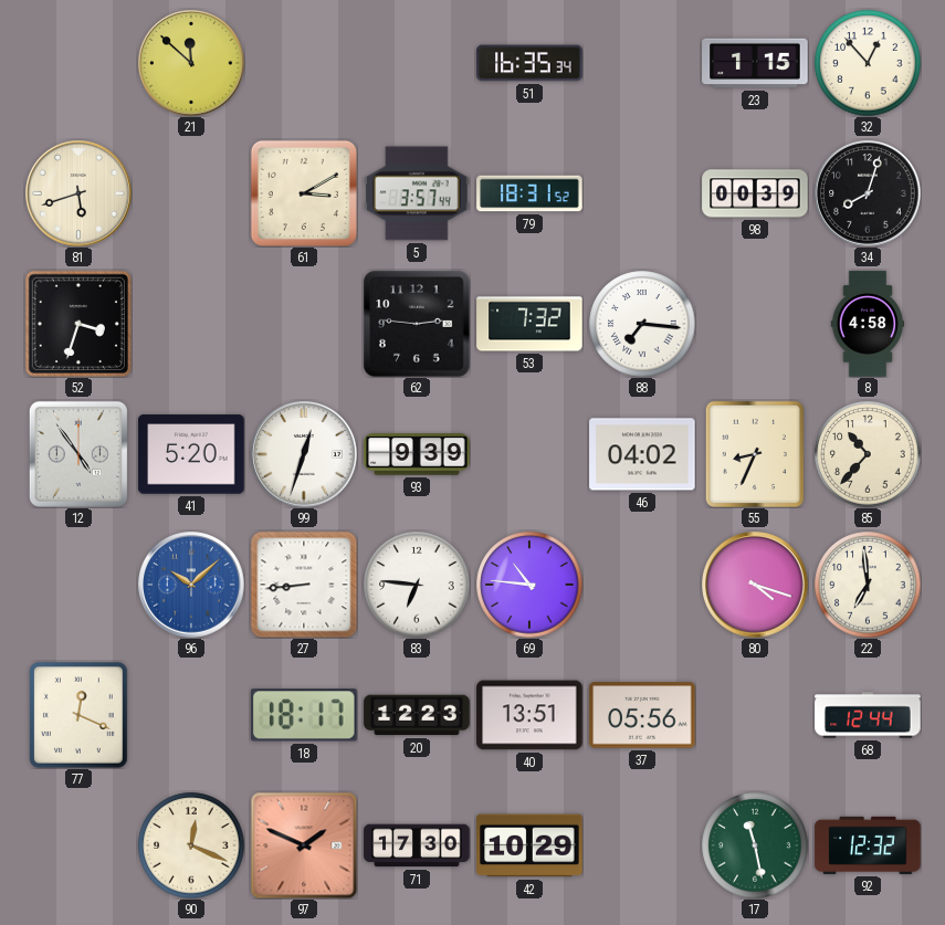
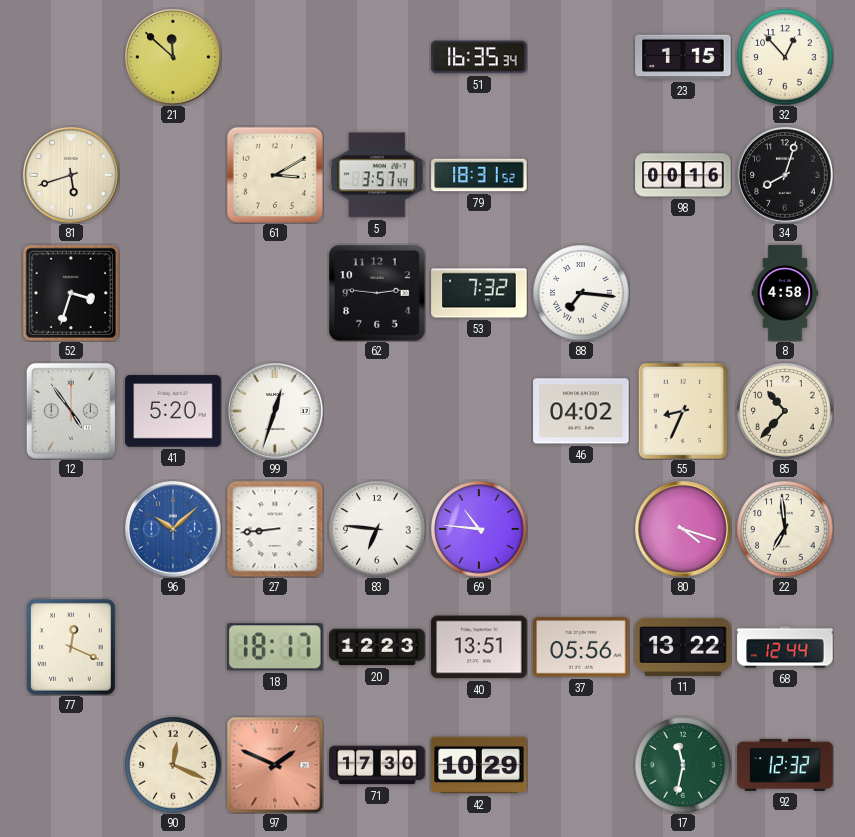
98: 00:39 -> 00:16
93: 9:39 -> none
11: none -> 13:22
17: 11:28 -> 11:32
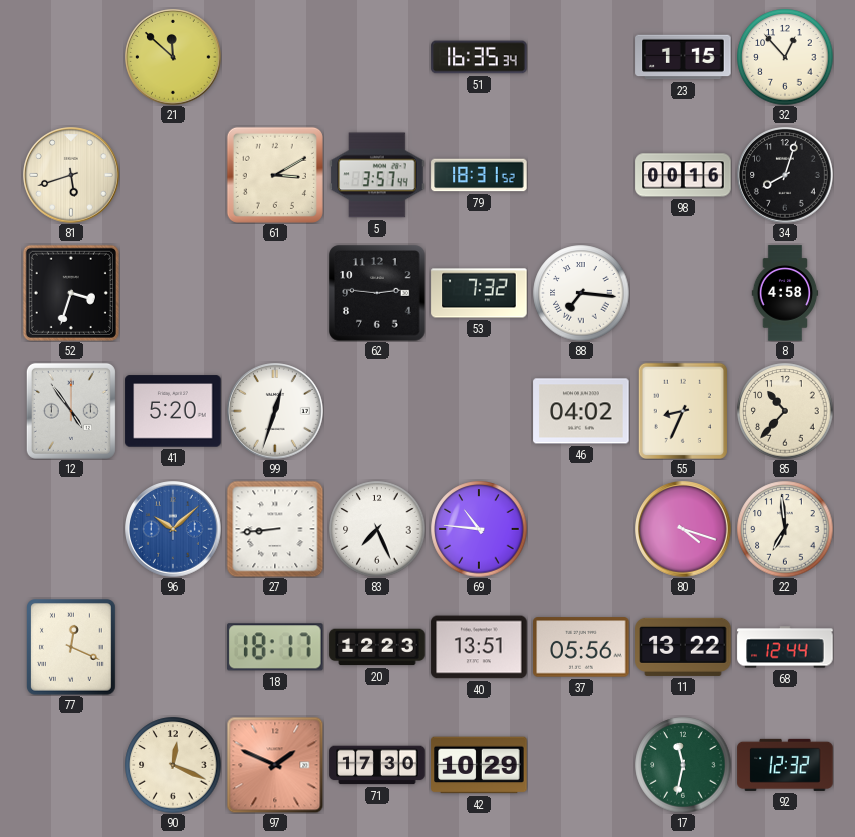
83: 6:46 -> 7:26
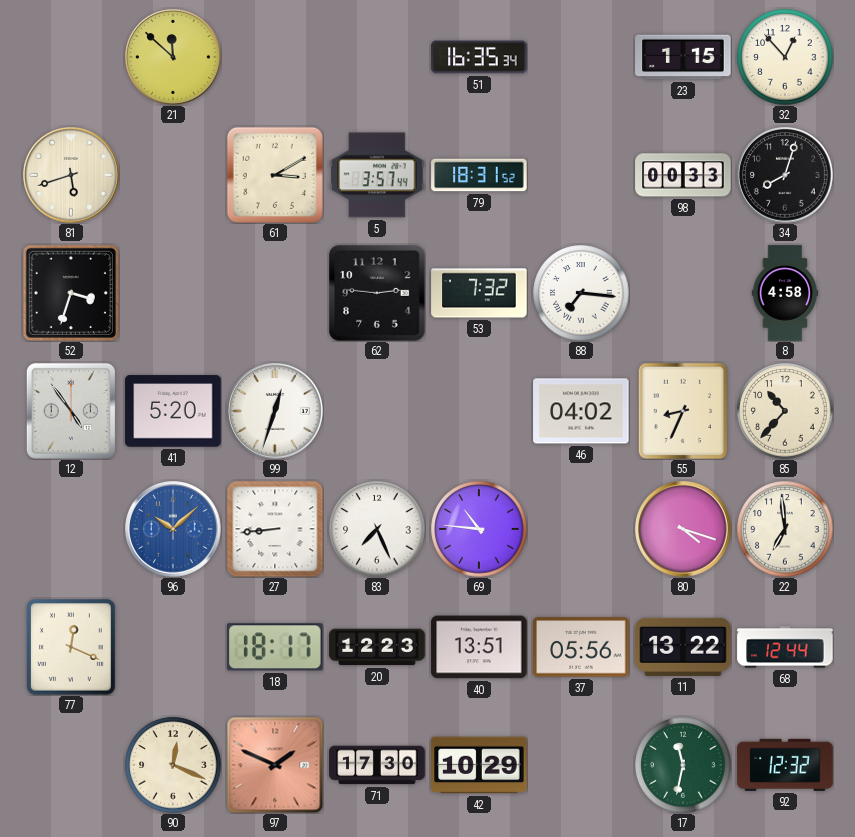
98: 00:16 -> 00:33
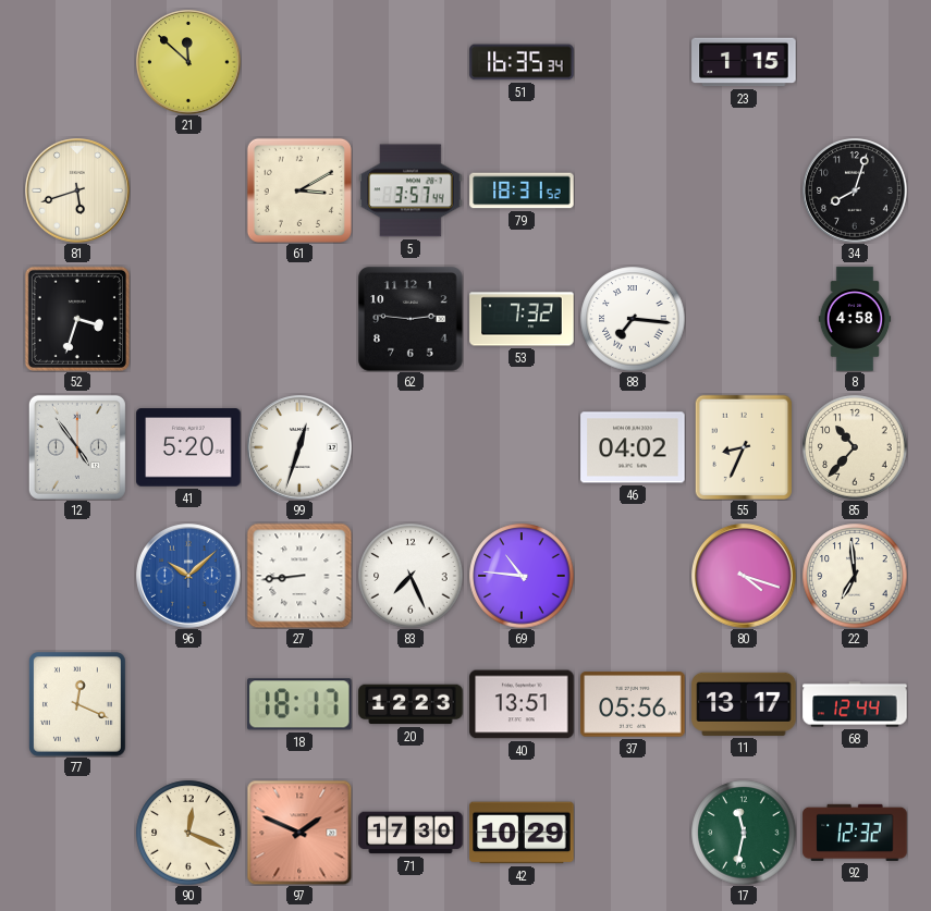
32: 12:53 -> none
98: 00:33 -> none
11: 13:22 -> 13:17
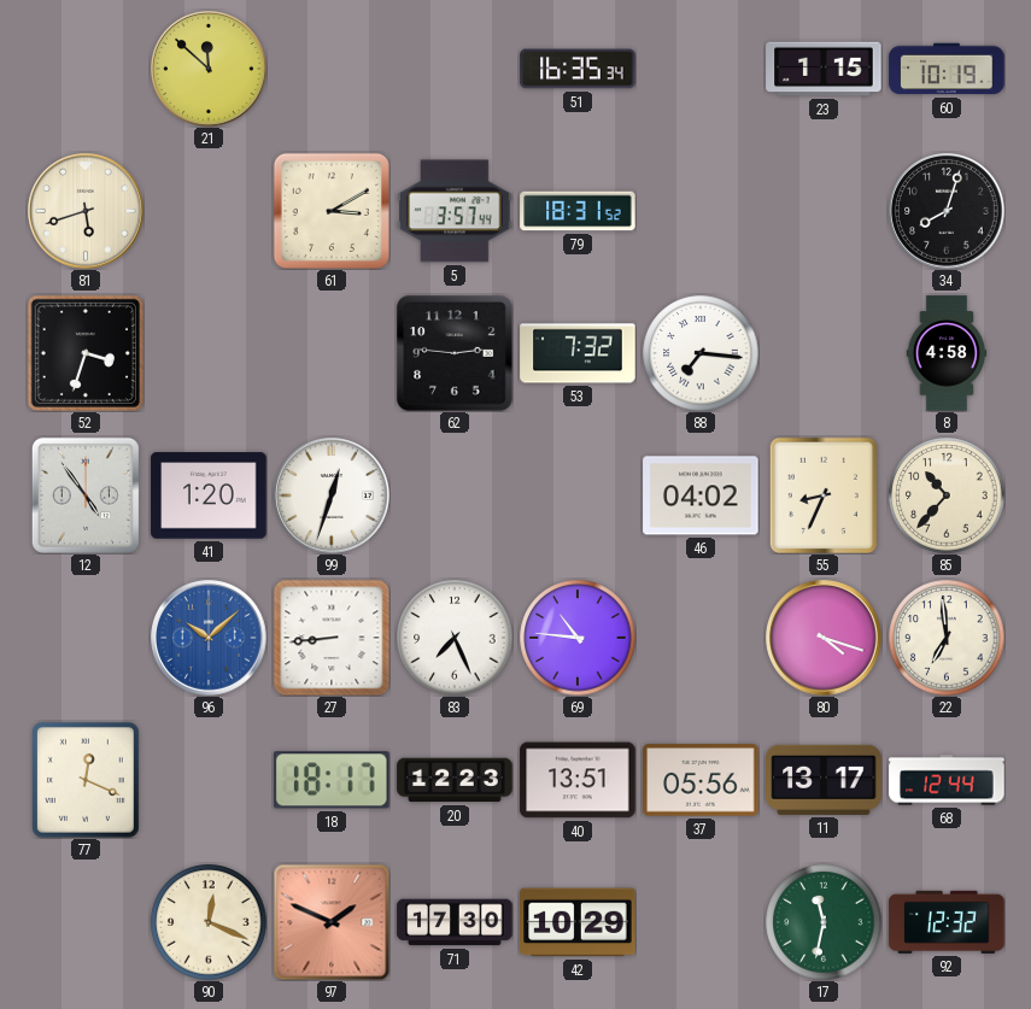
60: none -> 10:19
41: 5:20 -> 1:20
